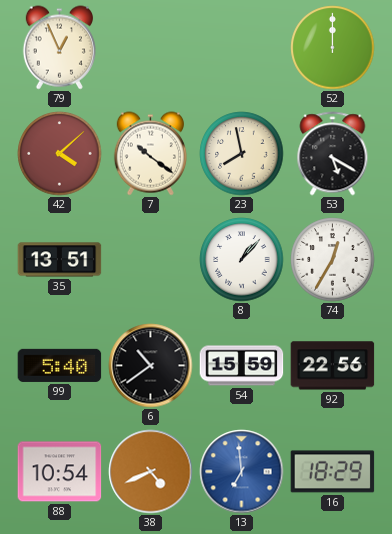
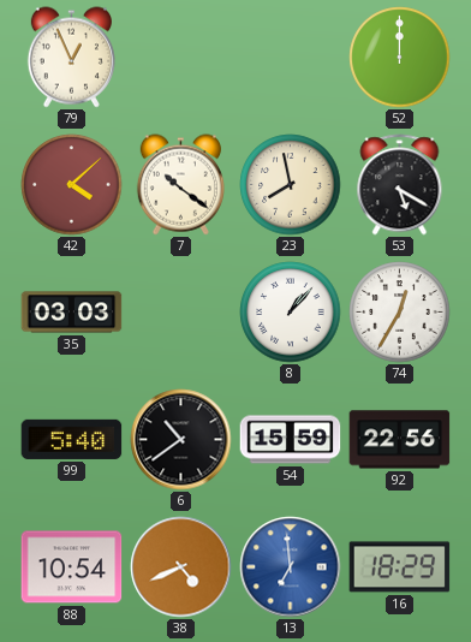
35: 13:51 -> 03:03
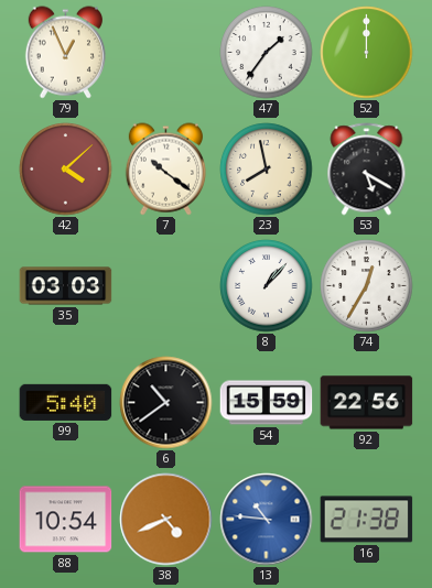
47: none -> 1:36
13: 6:59 -> 10:46
16: 18:29 -> 21:38
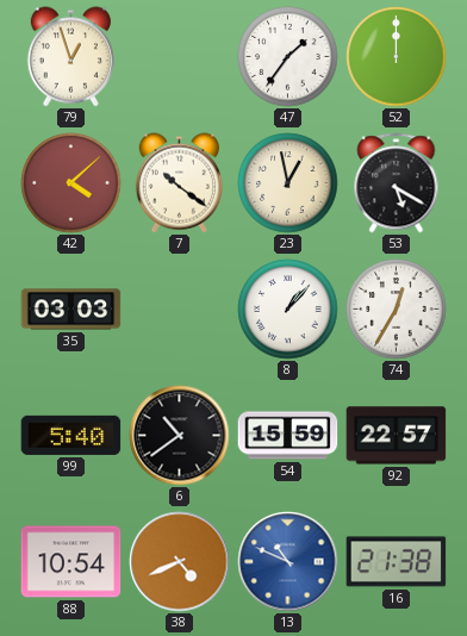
79: 12:56 -> 12:57
23: 7:58 -> 12:58
92: 22:56 -> 22:57
13: 10:46 -> 10:49
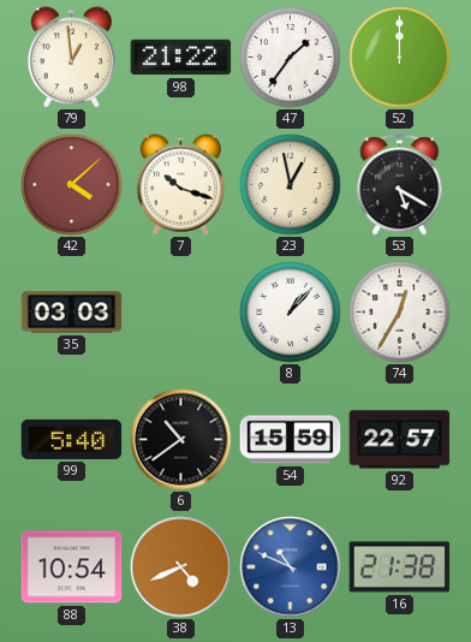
79: 12:57 -> 12:59
98: none -> 21:22
7: 10:21 -> 10:18
